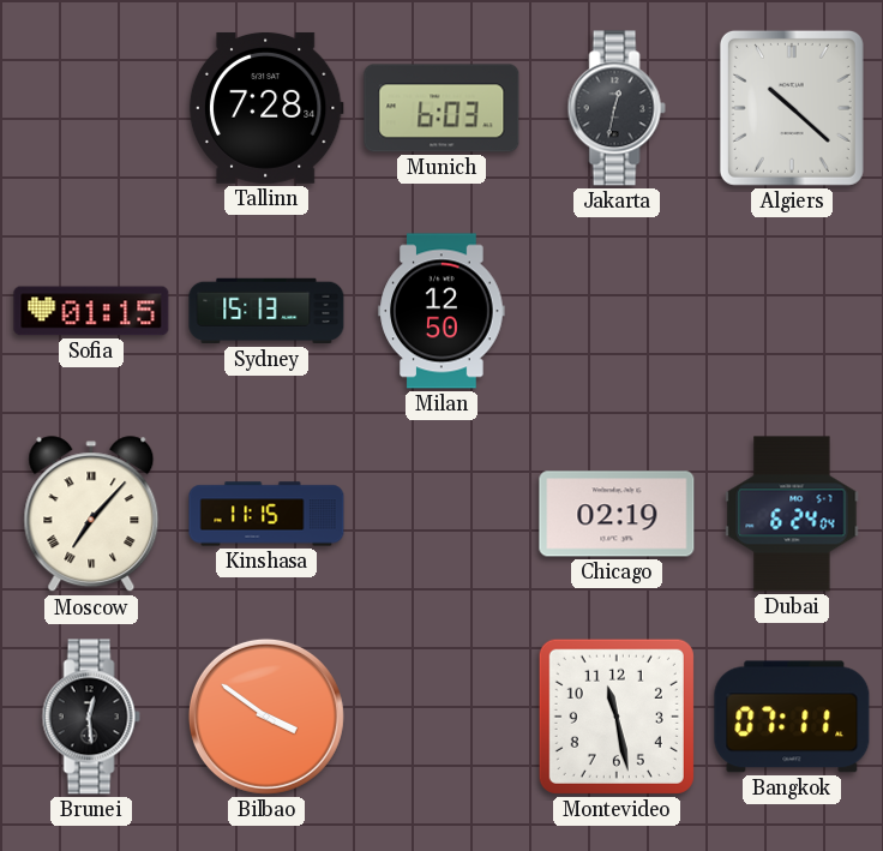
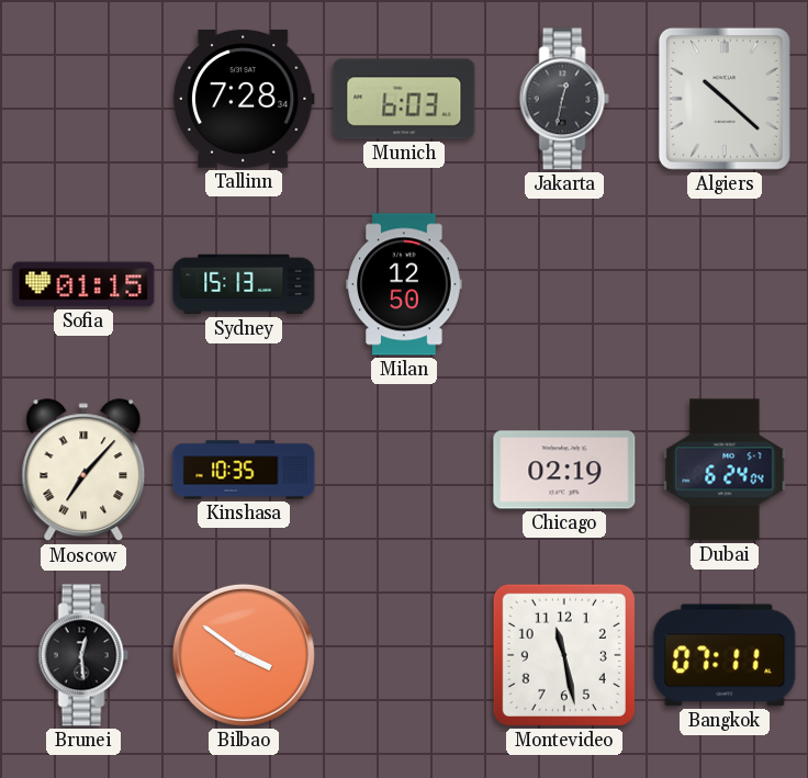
Kinshasa: 11:15 -> 10:35
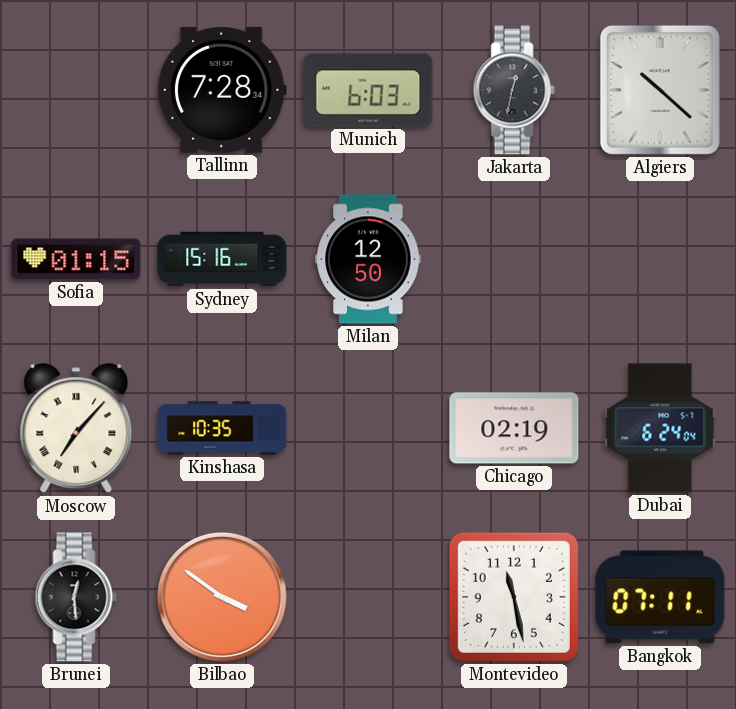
Sydney: 15:13 -> 15:16
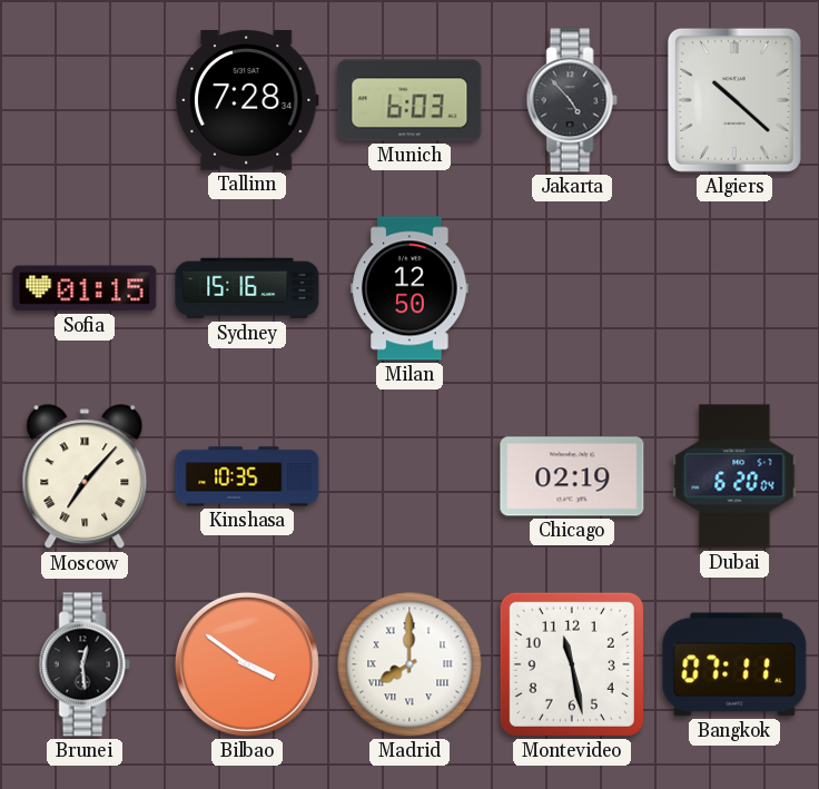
Jakarta: 12:32 -> 4:53
Dubai: 6:24 -> 6:20
Madrid: none -> 8:00
